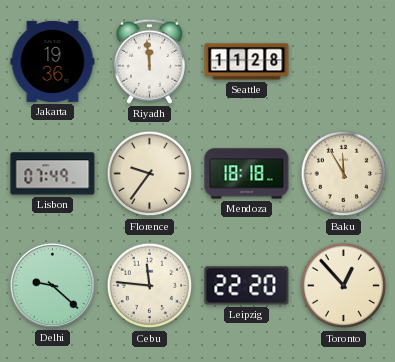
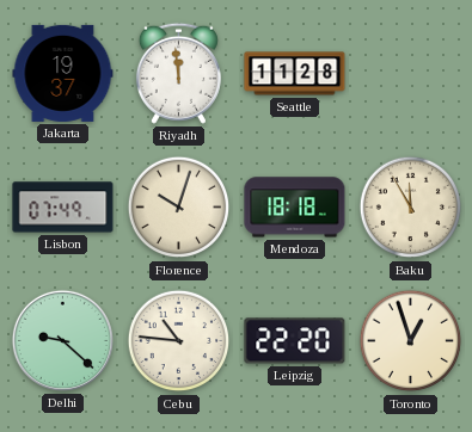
Jakarta: 19:36 -> 19:37
Florence: 9:36 -> 10:03
Cebu: 11:46 -> 10:46
Toronto: 12:53 -> 12:57
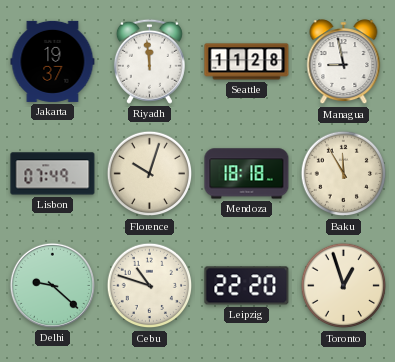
Managua: none -> 8:58
Cebu: 10:46 -> 10:48
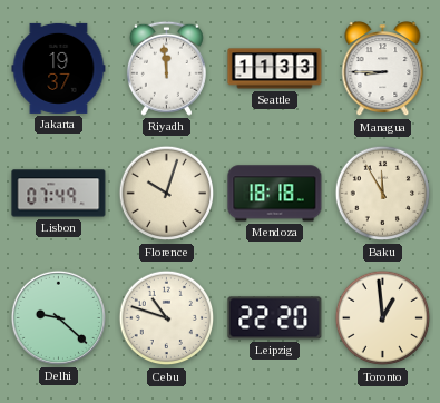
Seattle: 11:28 -> 11:33
Managua: 8:58 -> 8:45
Toronto: 12:57 -> 12:59
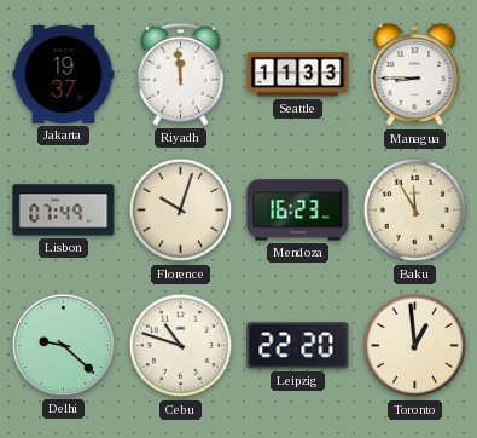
Mendoza: 18:18 -> 16:23
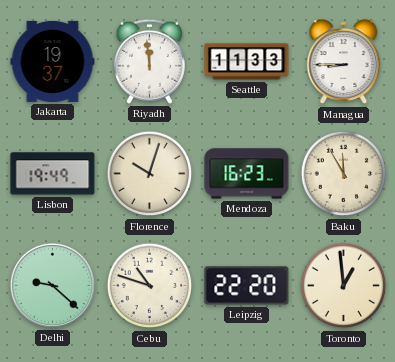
Lisbon: 07:49 -> 19:49
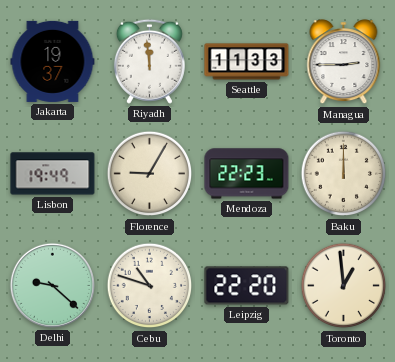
Managua: 8:45 -> 2:45
Florence: 10:03 -> 9:05
Mendoza: 16:23 -> 22:23
Baku: 11:55 -> 12:00
